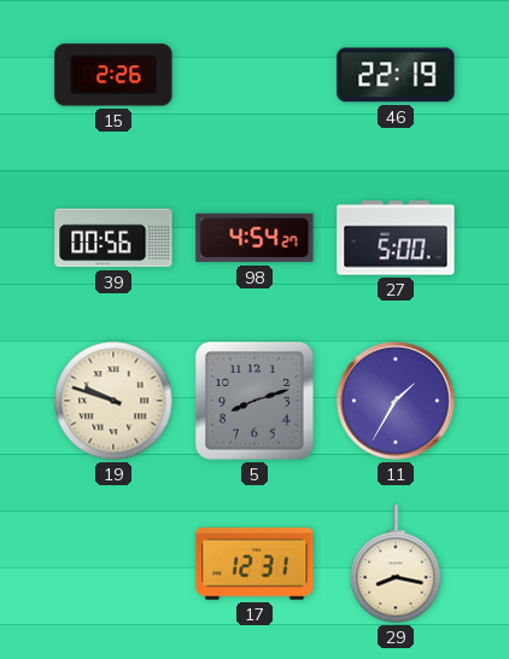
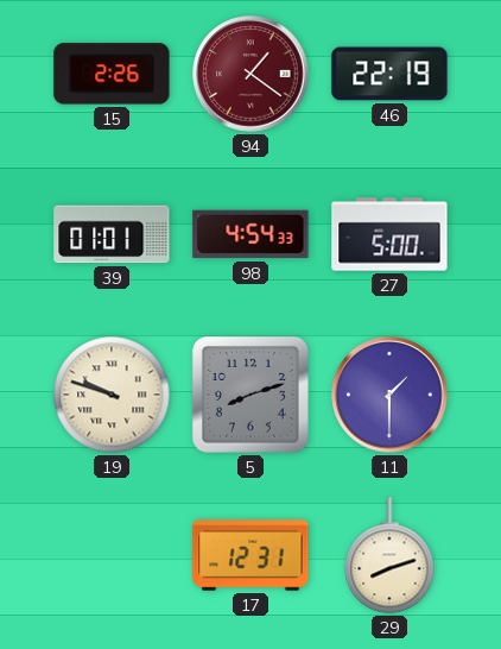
94: none -> 1:21
39: 00:56 -> 01:01
98: 4:54:27 -> 4:54:33
11: 1:35 -> 1:30
29: 8:17 -> 8:12
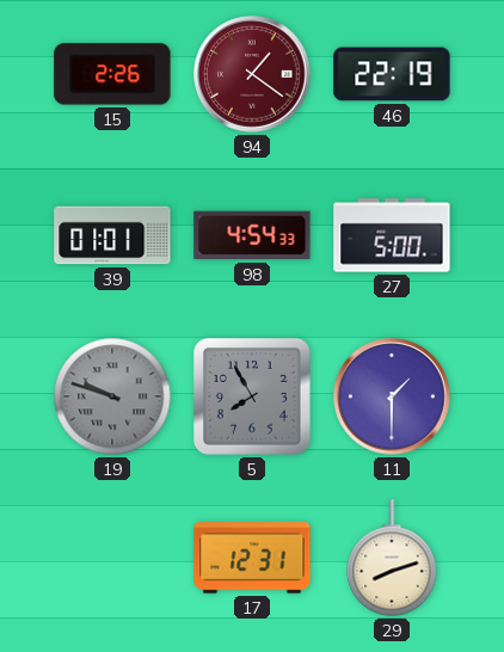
19 dial: cream -> grey
5: 8:12 -> 7:55
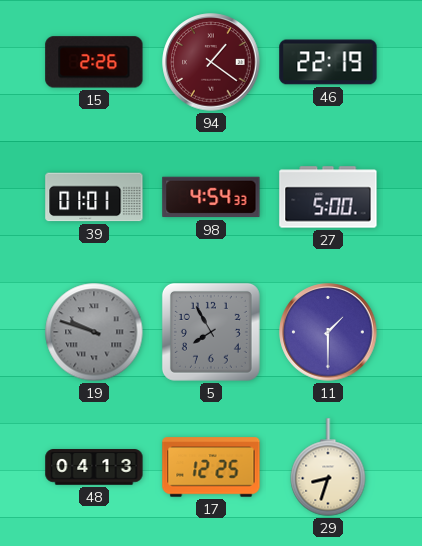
48: none -> 04:13
17: 12:31 -> 12:25
29: 8:12 -> 8:33
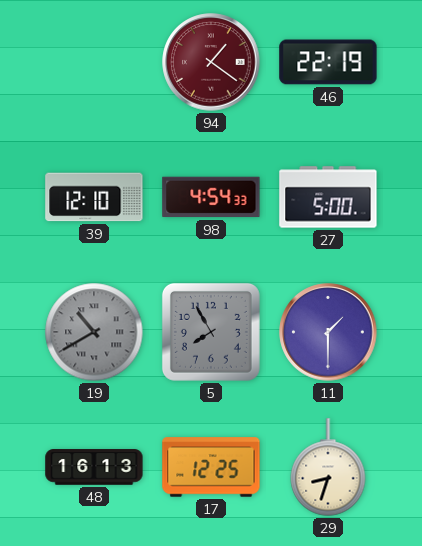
15: 2:26 -> none
39: 01:01 -> 12:10
19: 9:48 -> 10:40
48: 04:13 -> 16:13
